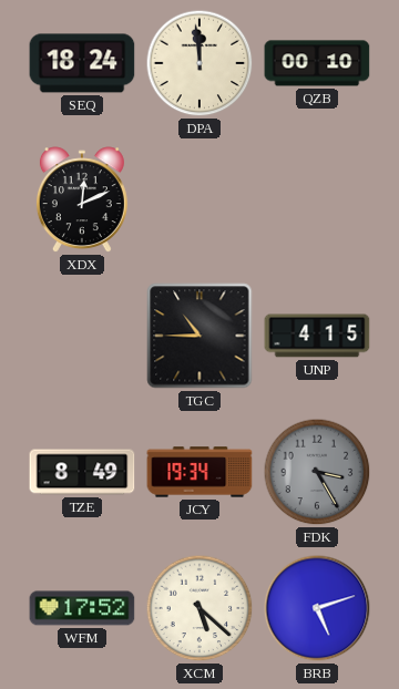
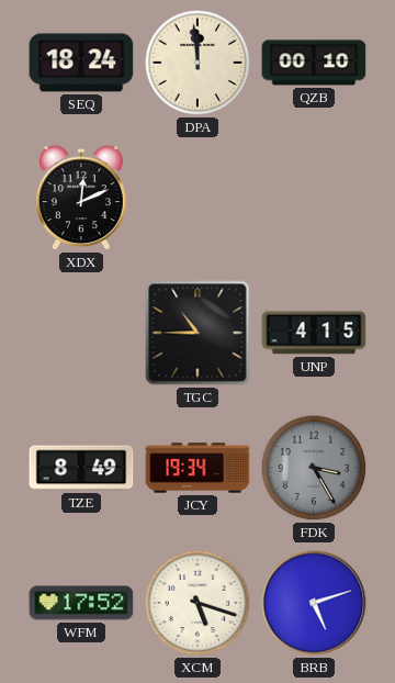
XCM: 5:22 -> 5:18
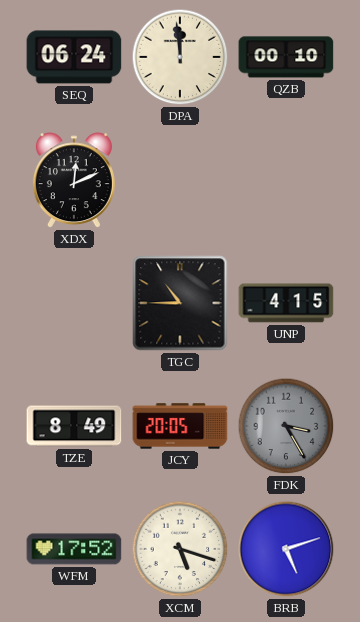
SEQ: 18:24 -> 06:24
JCY: 19:34 -> 20:05
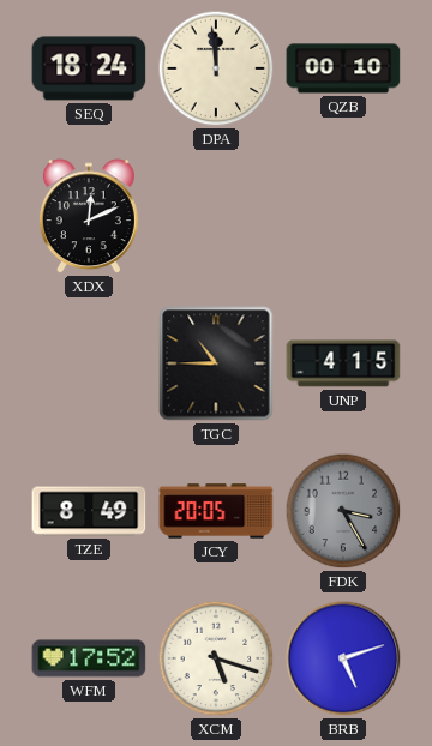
SEQ: 06:24 -> 18:24
